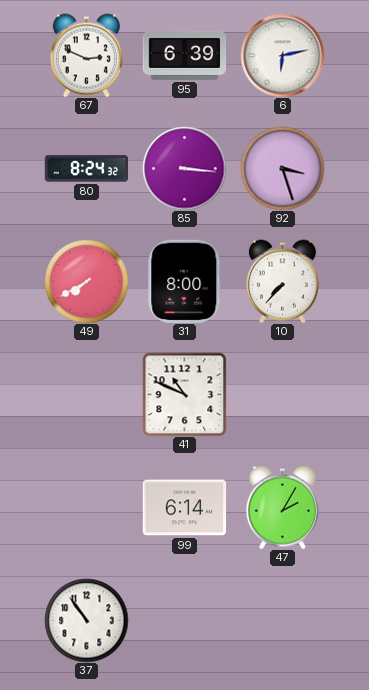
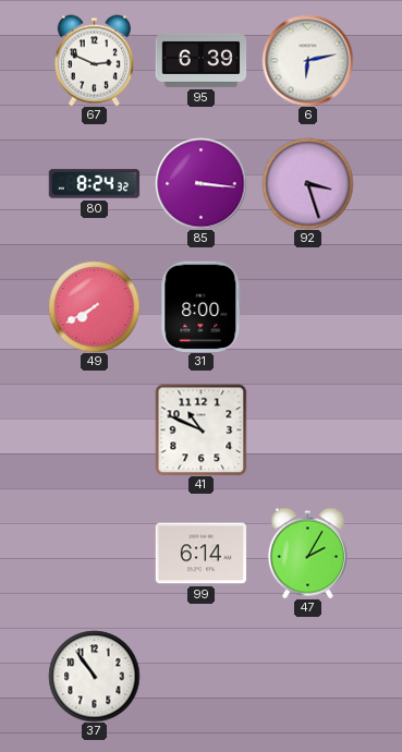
10: 7:37 -> none
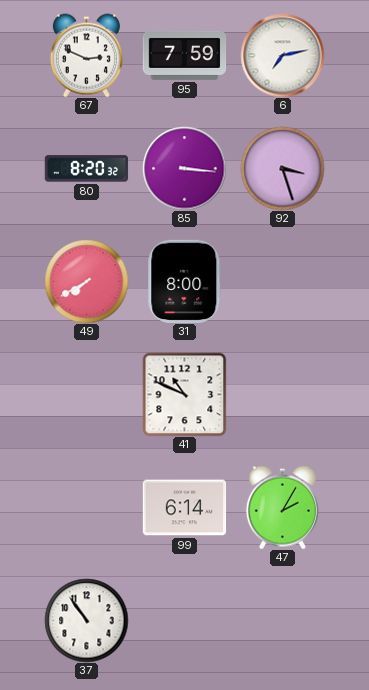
95: 6:39 -> 7:59
6: 6:13 -> 7:13
80: 8:24 -> 8:20
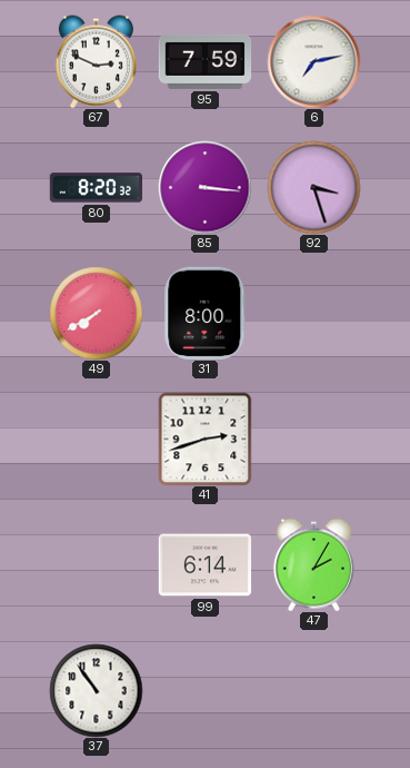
41: 10:49 -> 2:42
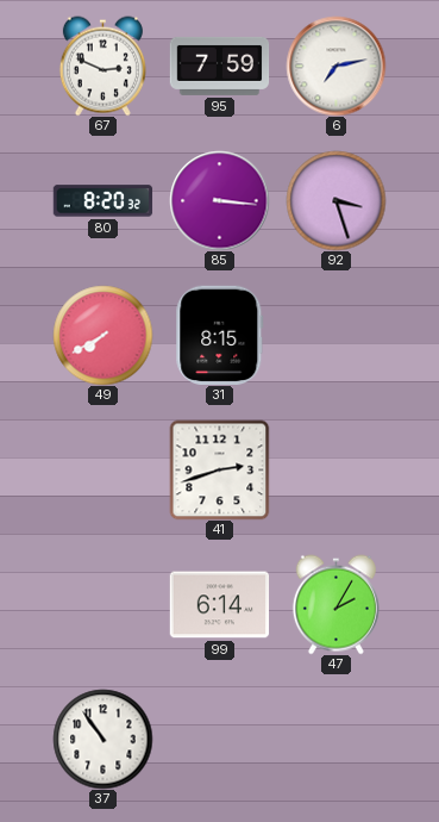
31: 8:00 -> 8:15
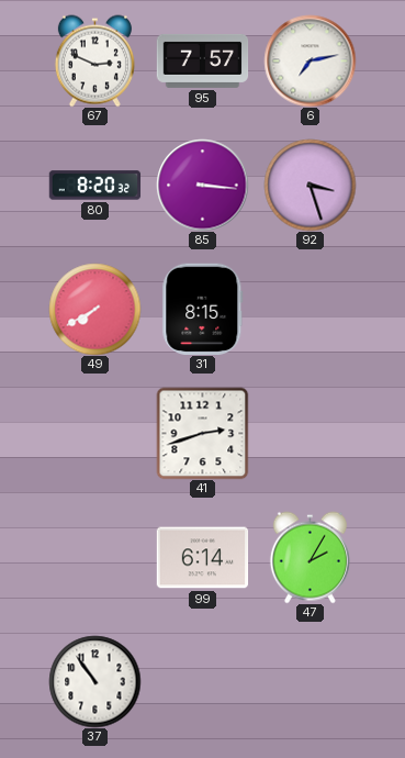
95: 7:59 -> 7:57
